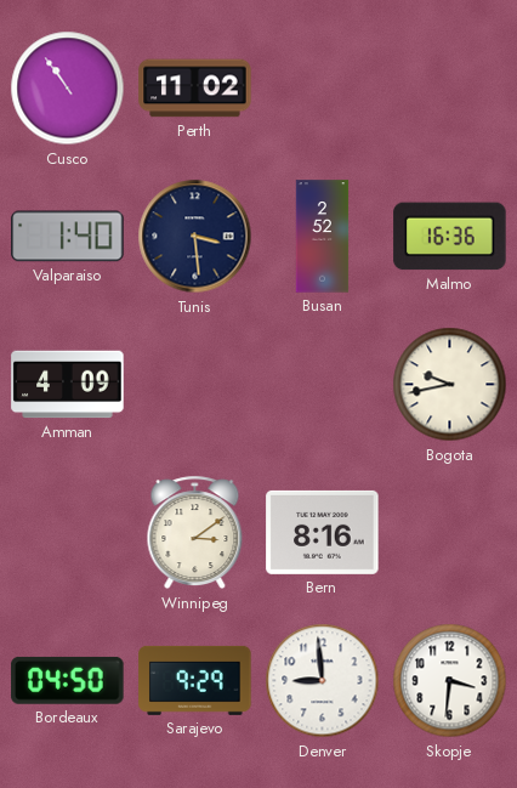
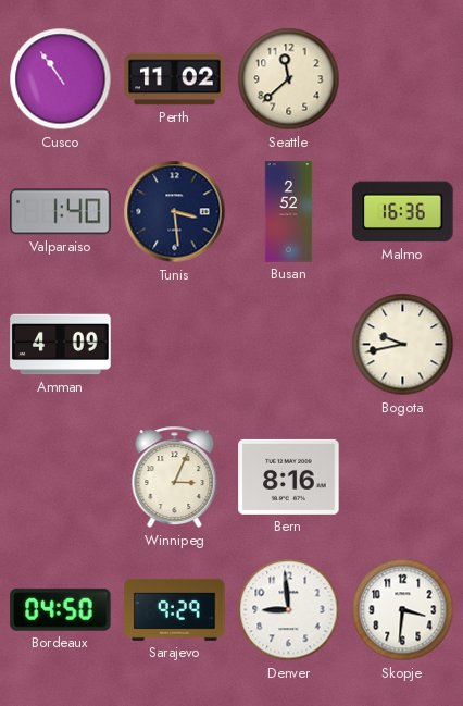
Seattle: none -> 11:38
Winnipeg: 3:09 -> 3:04
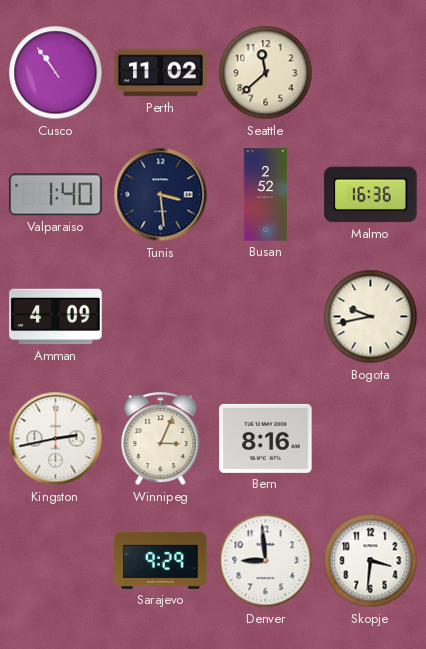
Kingston: none -> 2:43
Bordeaux: 04:50 -> none
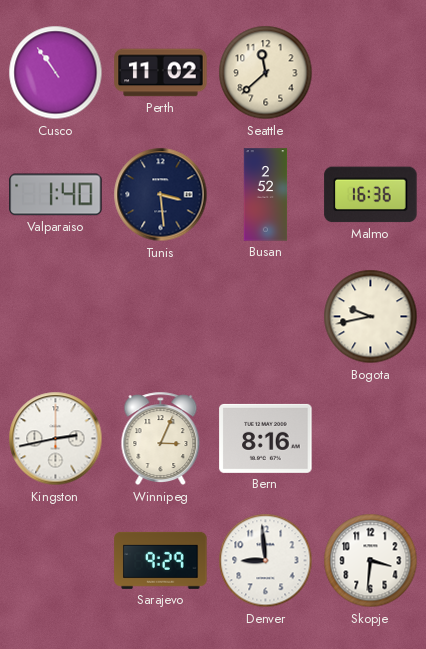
Amman: 4:09 -> none
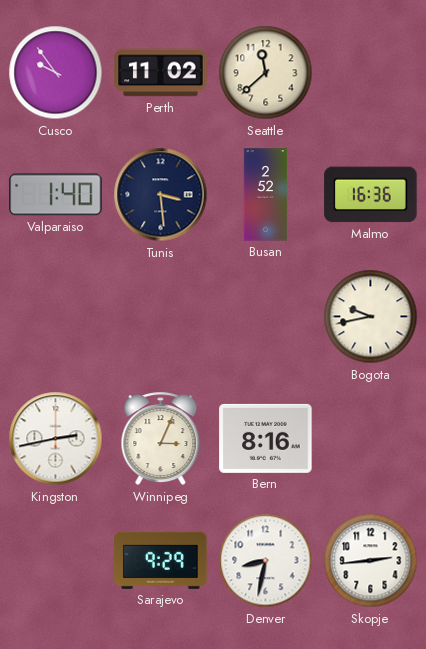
Cusco: 10:54 -> 9:54
Denver: 8:59 -> 8:32
Skopje: 3:31 -> 2:44
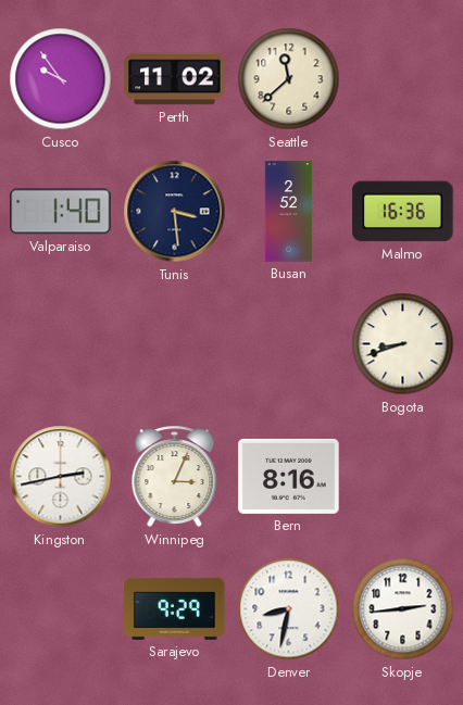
Bogota: 9:43 -> 8:42
